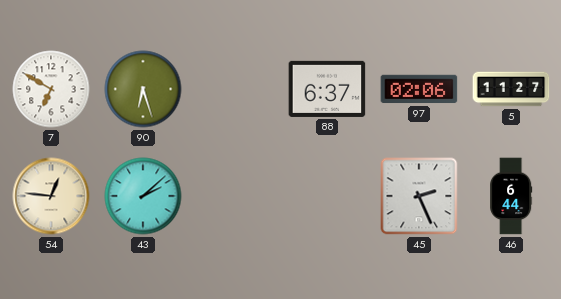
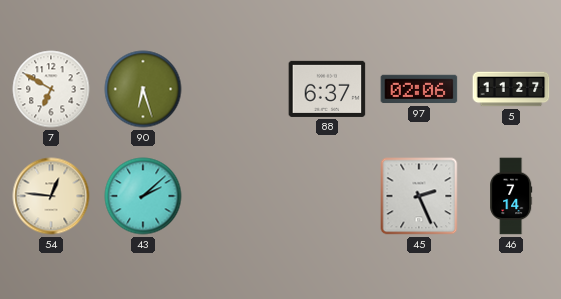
46: 6:44 -> 7:14
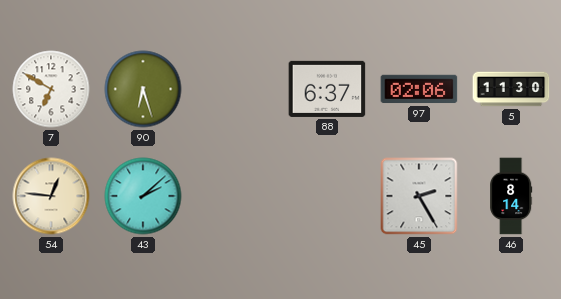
5: 11:27 -> 11:30
45: 2:26 -> 2:25
46: 7:14 -> 8:14
